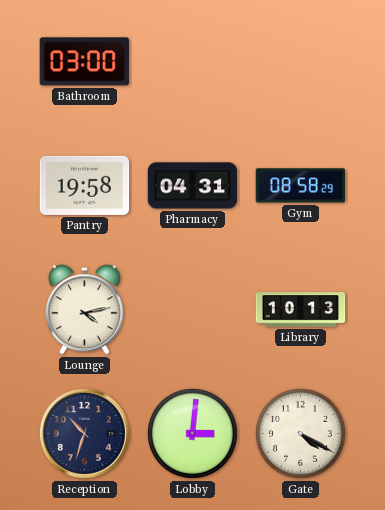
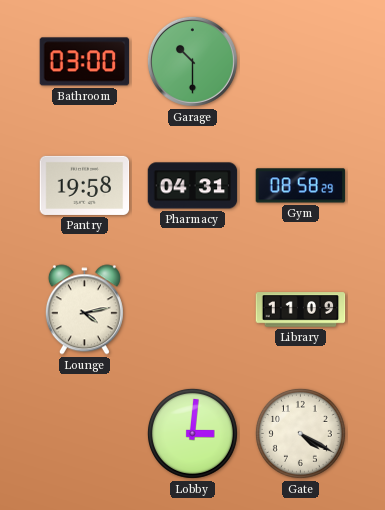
Garage: none -> 10:30
Library: 10:13 -> 11:09
Reception: 10:33 -> none
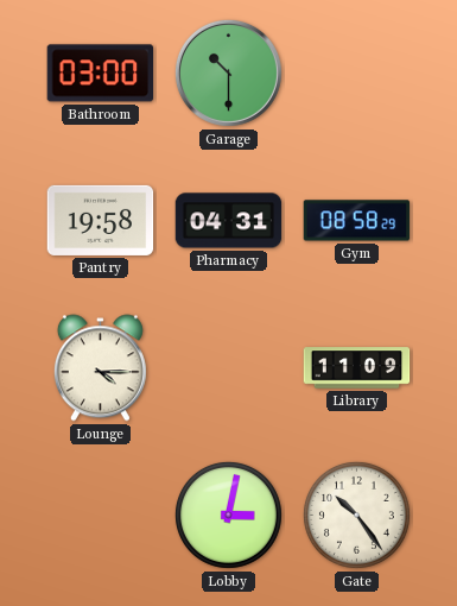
Lounge: 4:13 -> 4:15
Lobby: 3:01 -> 3:02
Gate: 4:20 -> 10:24
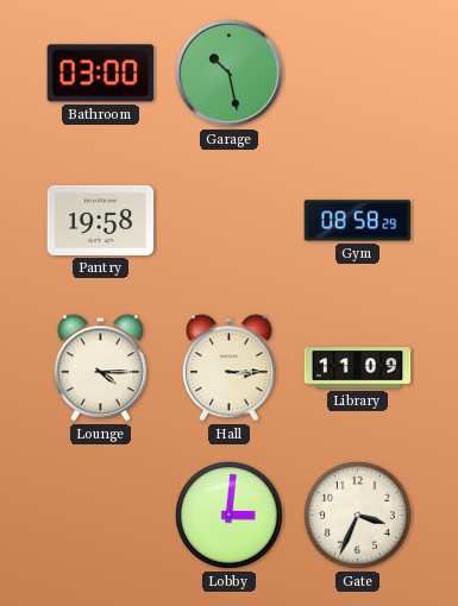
Garage: 10:30 -> 10:28
Pharmacy: 04:31 -> none
Hall: none -> 3:15
Lobby: 3:02 -> 3:01
Gate: 10:24 -> 3:34
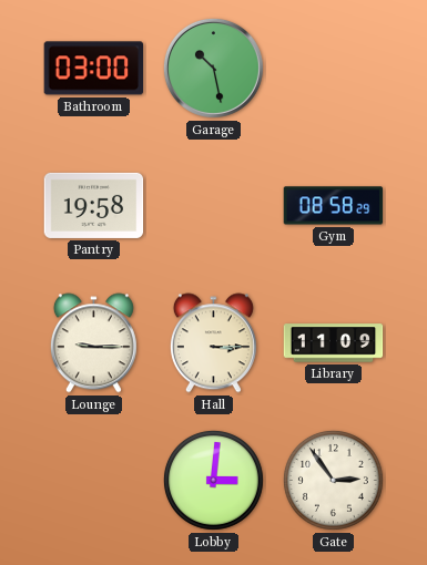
Lounge: 4:15 -> 9:15
Gate: 3:34 -> 2:54
